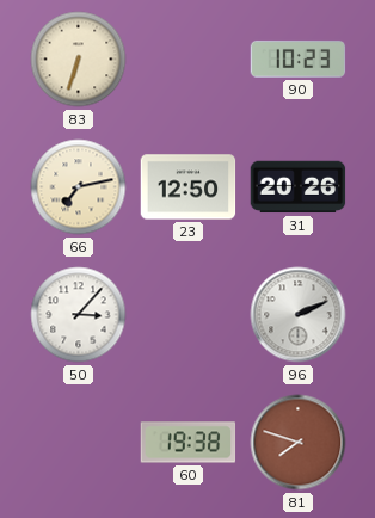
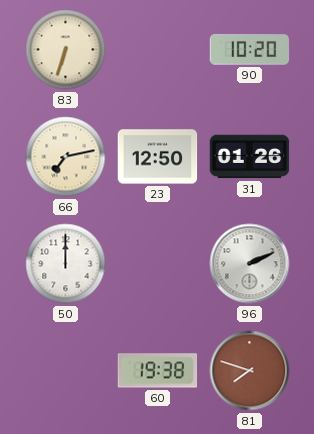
90: 10:23 -> 10:20
31: 20:26 -> 01:26
50: 3:07 -> 12:00
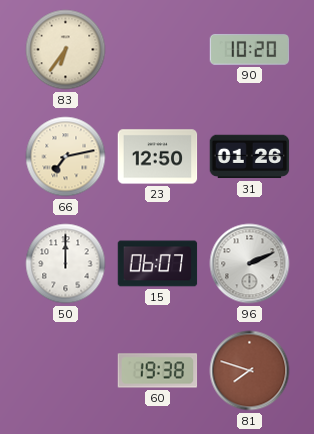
83: 6:33 -> 6:36
15: none -> 06:07
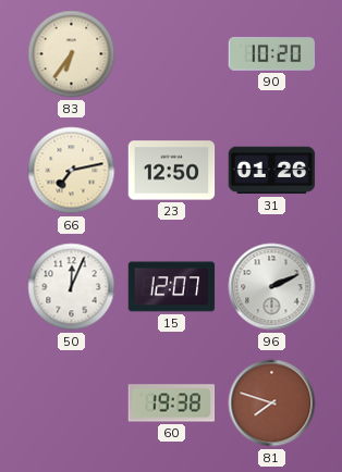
50: 12:00 -> 12:04
15: 06:07 -> 12:07
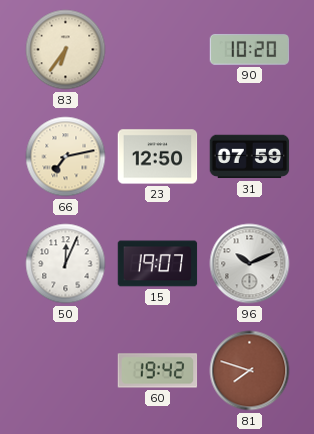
31: 01:26 -> 07:59
15: 12:07 -> 19:07
96: 2:11 -> 10:11
60: 19:38 -> 19:42
